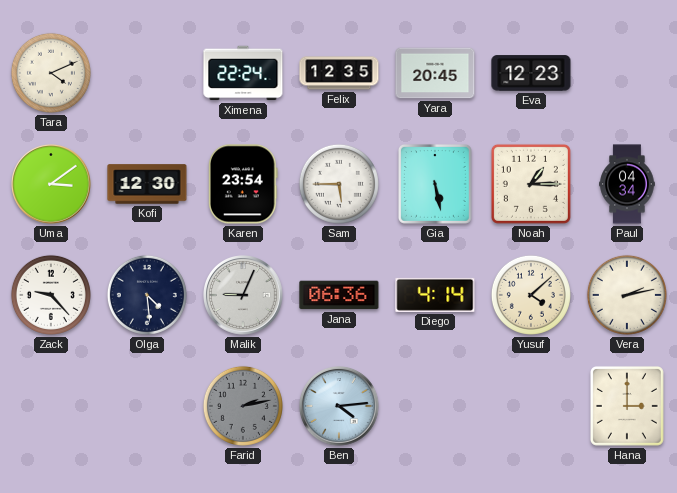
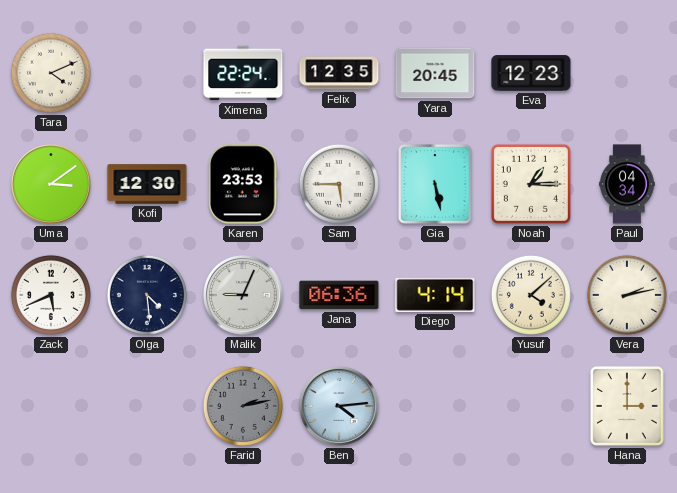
Karen: 23:54 -> 23:53
Zack: 9:23 -> 5:41
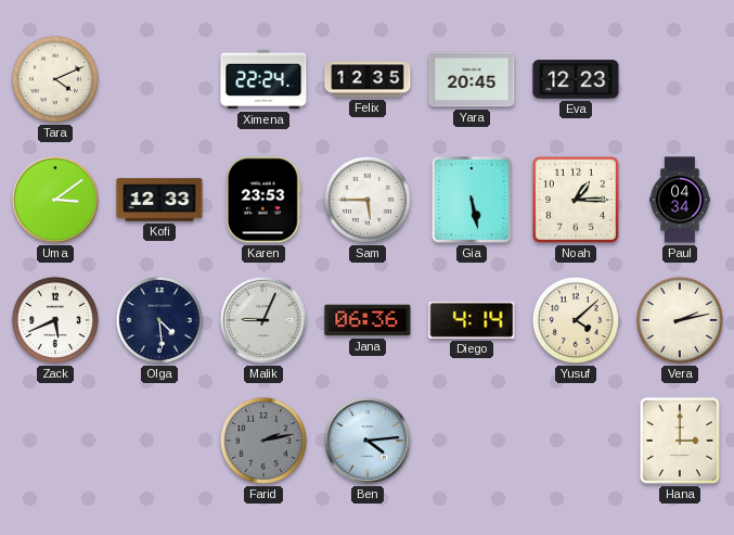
Kofi: 12:30 -> 12:33
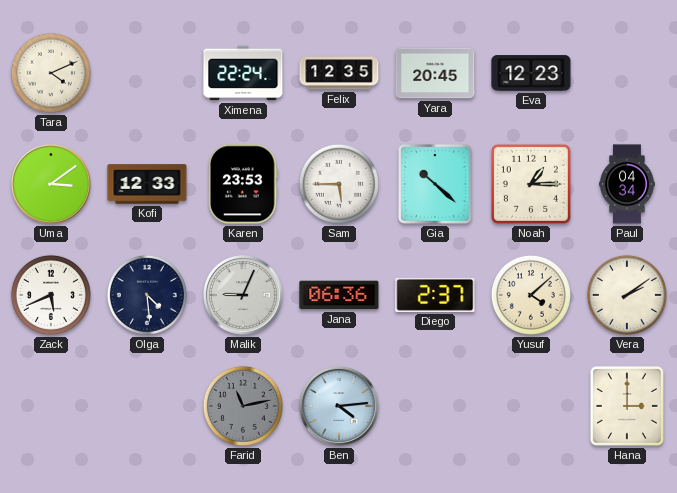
Gia: 5:28 -> 10:22
Diego: 4:14 -> 2:37
Vera: 2:13 -> 2:09
Farid: 2:13 -> 11:13
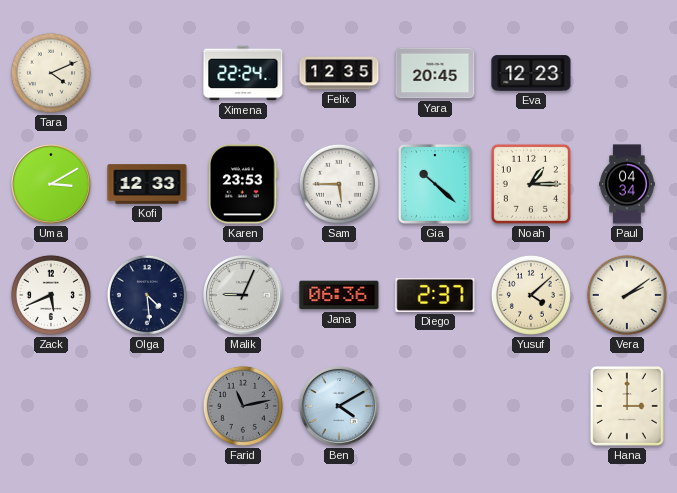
Uma: 3:09 -> 3:10
Ben: 4:14 -> 4:10
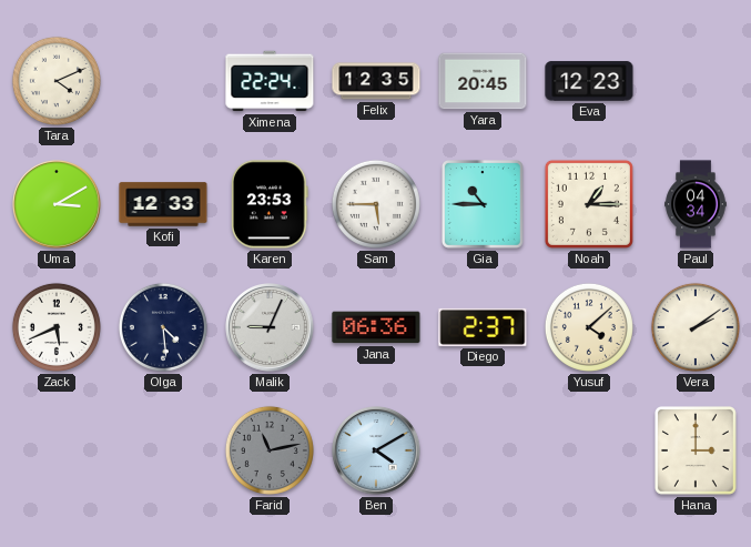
Gia: 10:22 -> 10:45
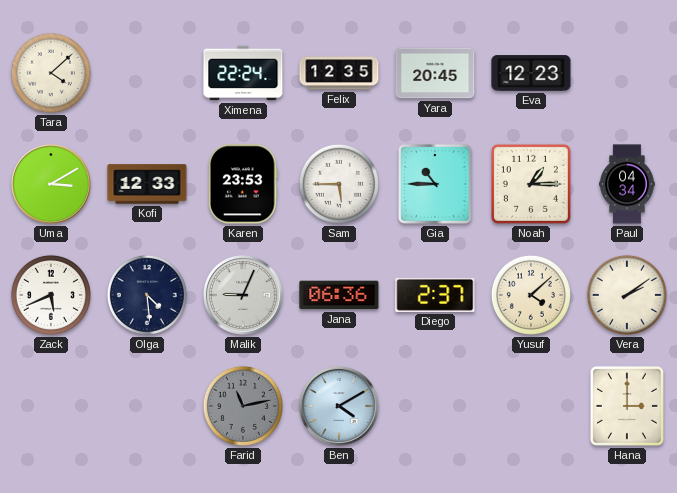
Tara: 4:11 -> 4:08
